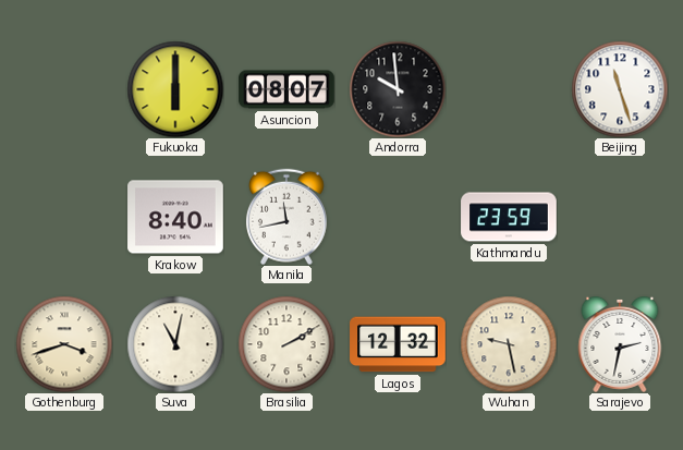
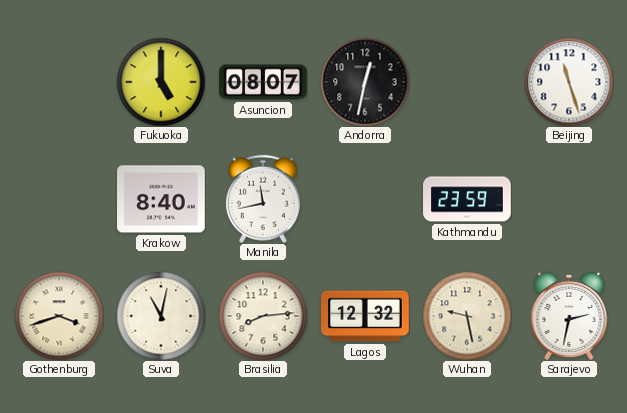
Fukuoka: 6:00 -> 5:00
Andorra: 9:59 -> 12:32
Brasilia: 2:10 -> 8:14
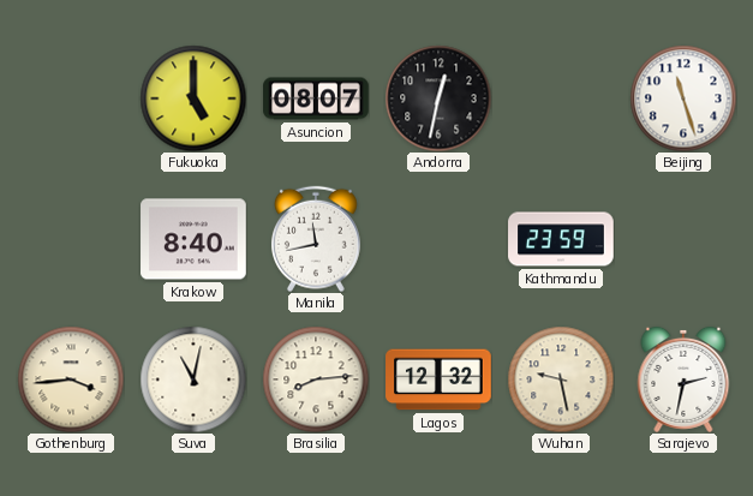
Gothenburg: 3:42 -> 3:44
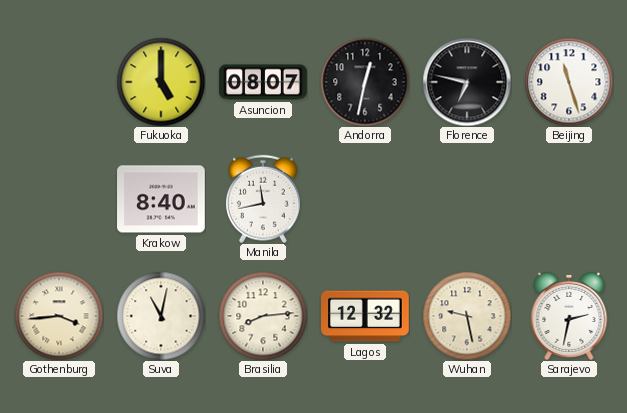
Florence: none -> 6:47
Kathmandu: 23:59 -> none
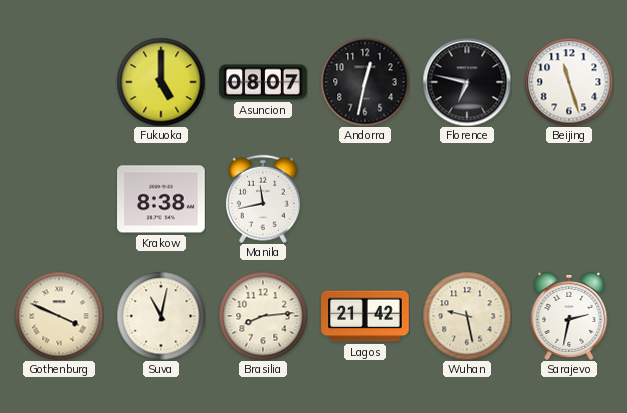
Krakow: 8:40 -> 8:38
Gothenburg: 3:44 -> 3:49
Lagos: 12:32 -> 21:42
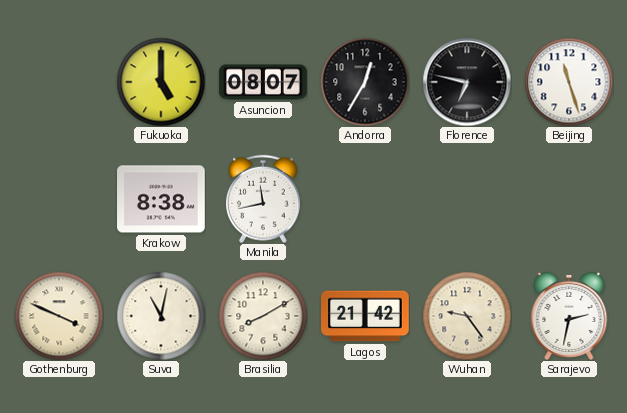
Andorra: 12:32 -> 12:35
Brasilia: 8:14 -> 8:10
Wuhan: 9:28 -> 9:24
